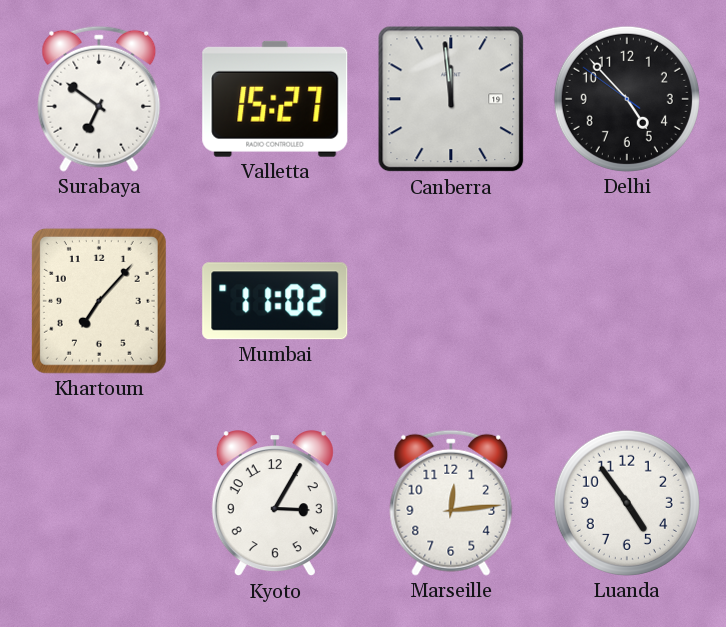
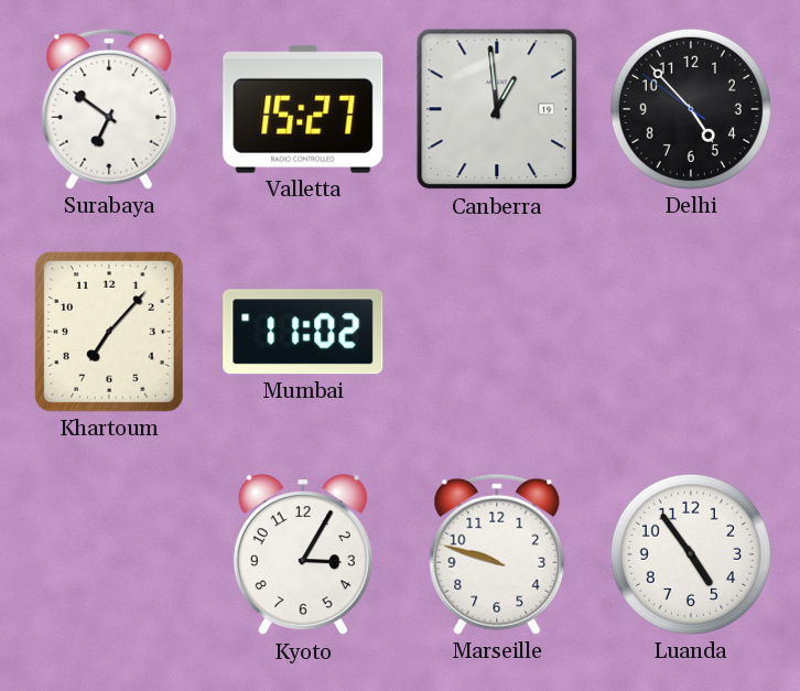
Canberra: 11:59 -> 12:59
Marseille: 12:14 -> 9:48
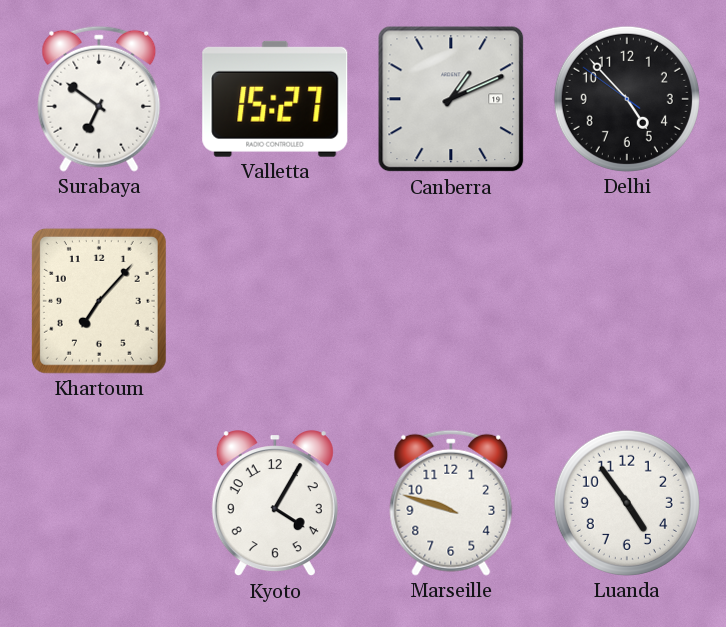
Canberra: 12:59 -> 1:11
Mumbai: 11:02 -> none
Kyoto: 3:05 -> 4:05
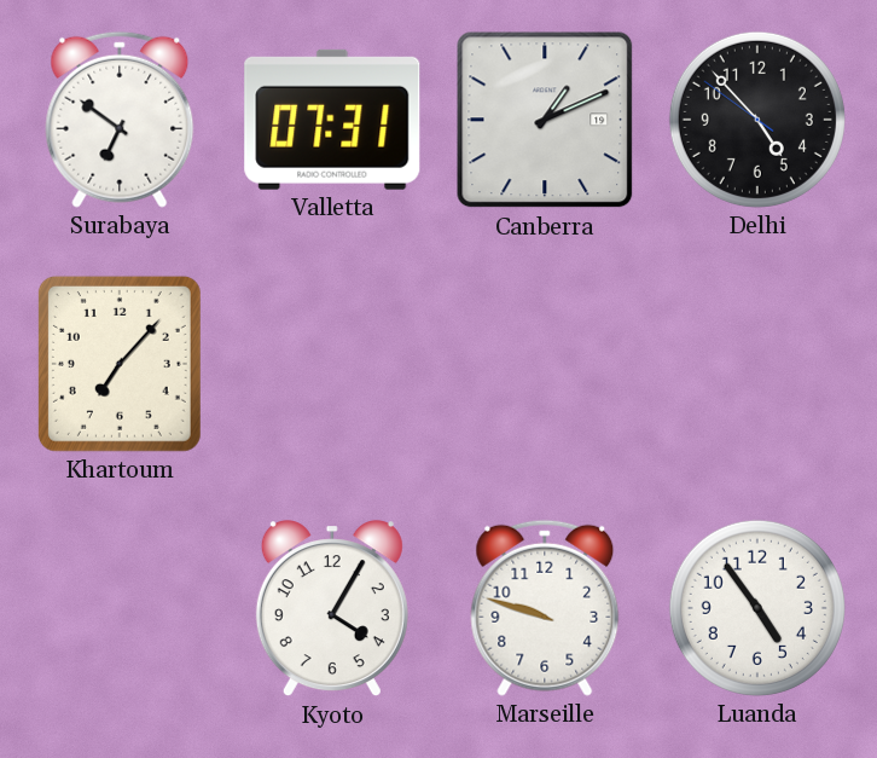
Valletta: 15:27 -> 07:31
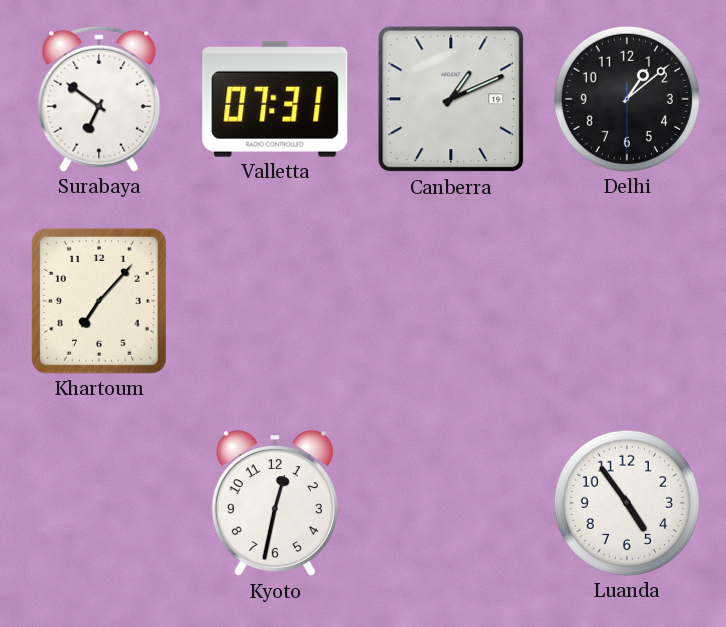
Delhi: 4:52 -> 1:08
Kyoto: 4:05 -> 12:32
Marseille: 9:48 -> none
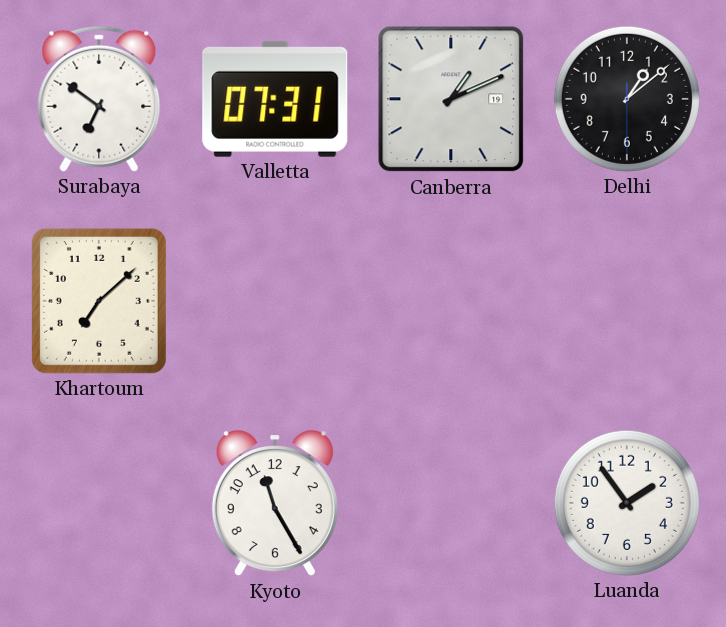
Khartoum: 7:07 -> 7:08
Kyoto: 12:32 -> 11:25
Luanda: 4:54 -> 1:54
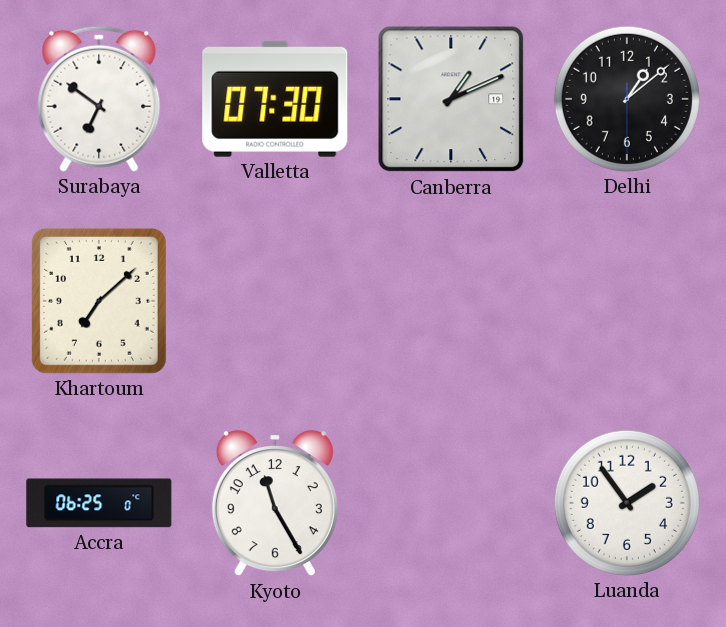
Valletta: 07:31 -> 07:30
Accra: none -> 06:25
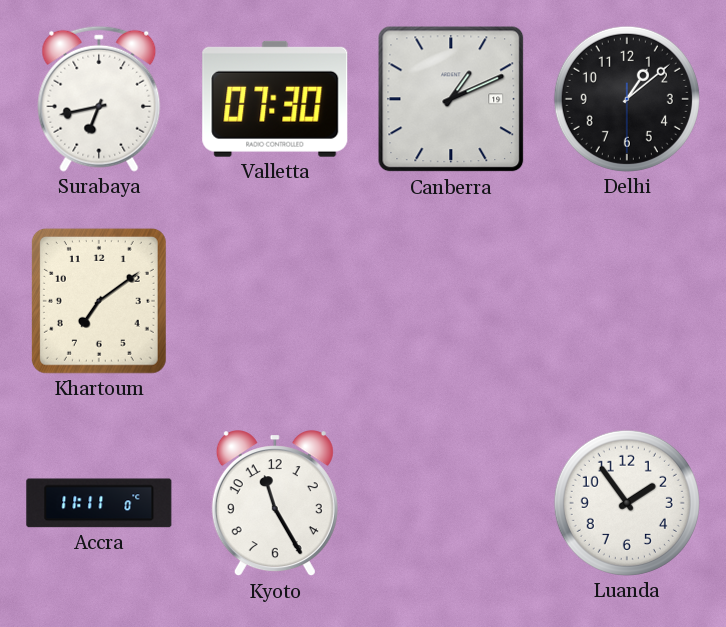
Surabaya: 6:51 -> 6:43
Khartoum: 7:08 -> 7:09
Accra: 06:25 -> 11:11
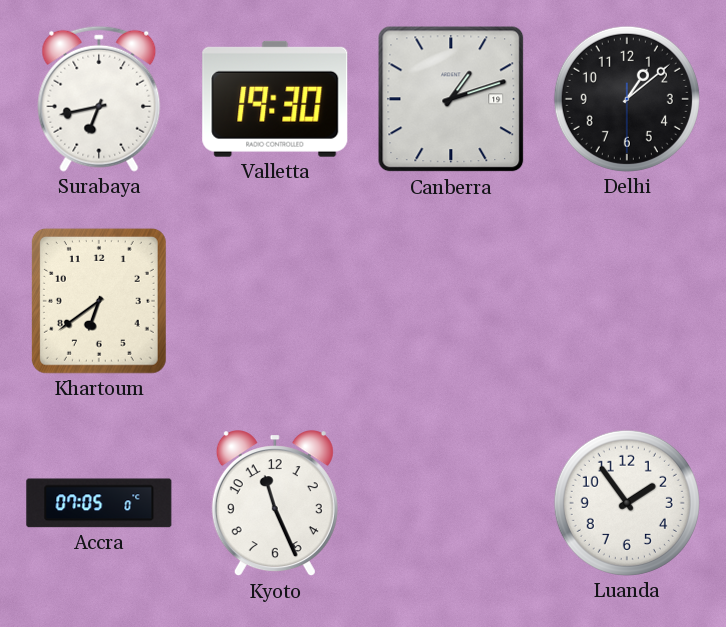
Valletta: 07:30 -> 19:30
Canberra: 1:11 -> 1:12
Khartoum: 7:09 -> 6:39
Accra: 11:11 -> 07:05
Kyoto: 11:25 -> 11:26
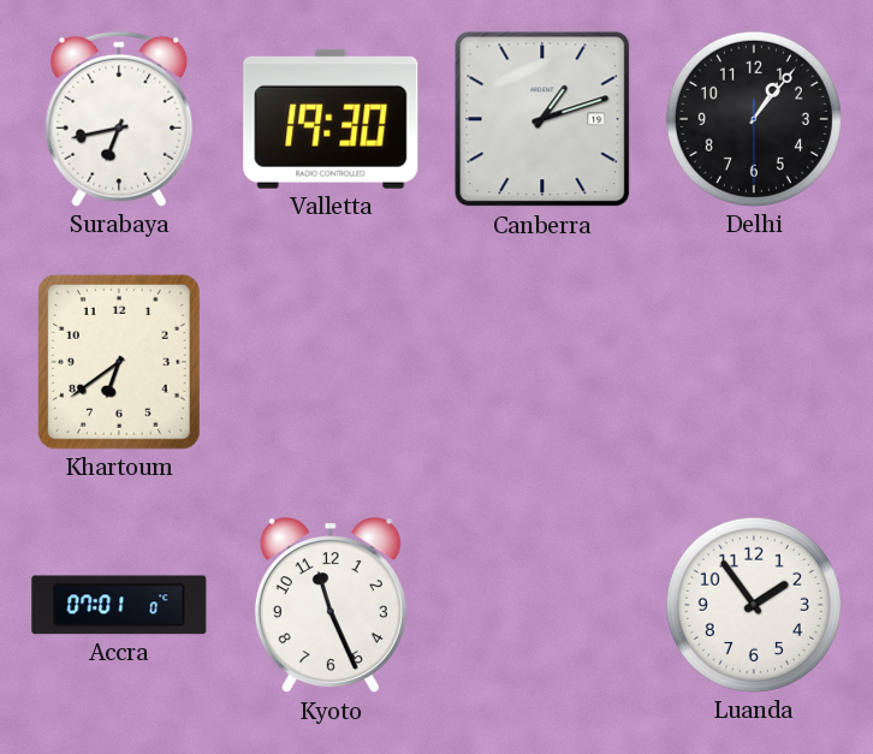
Delhi: 1:08 -> 1:06
Accra: 07:05 -> 07:01
